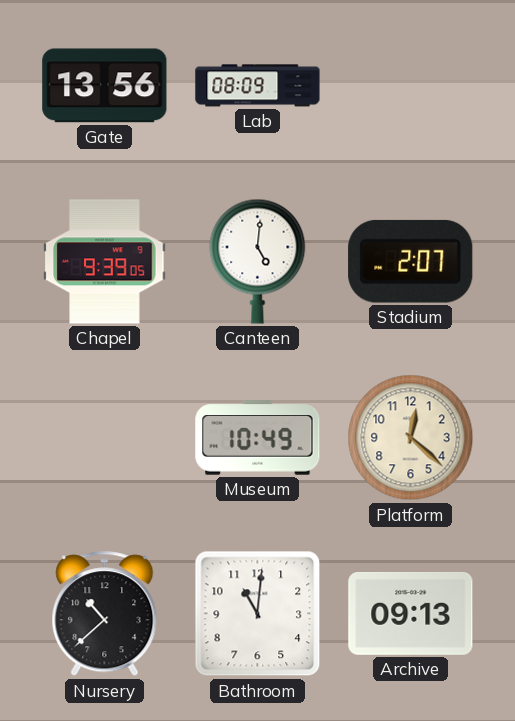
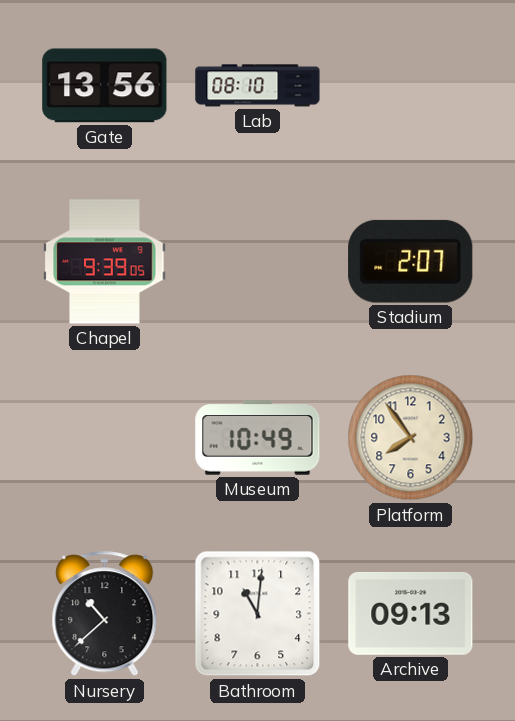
Lab: 08:09 -> 08:10
Canteen: 5:01 -> none
Platform: 12:22 -> 7:54
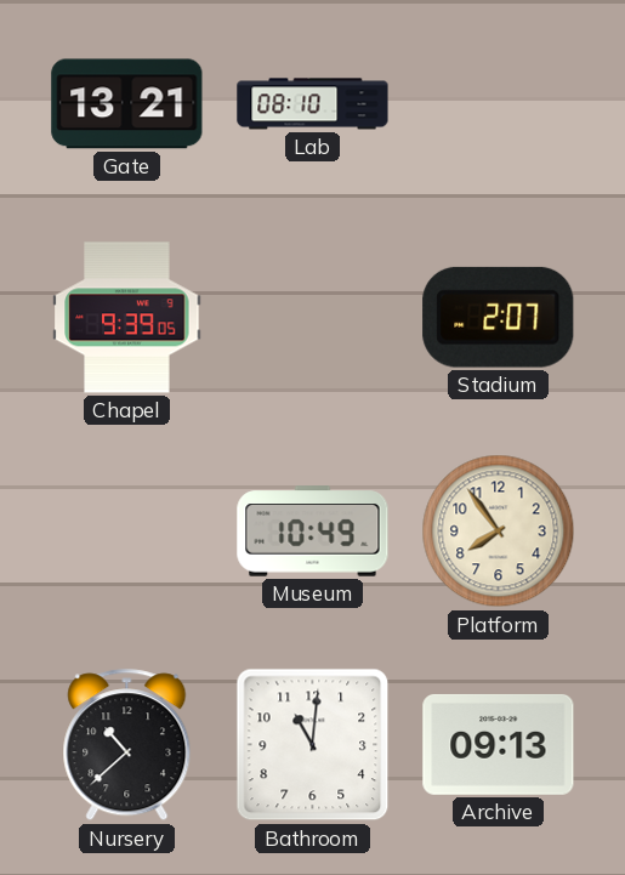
Gate: 13:56 -> 13:21
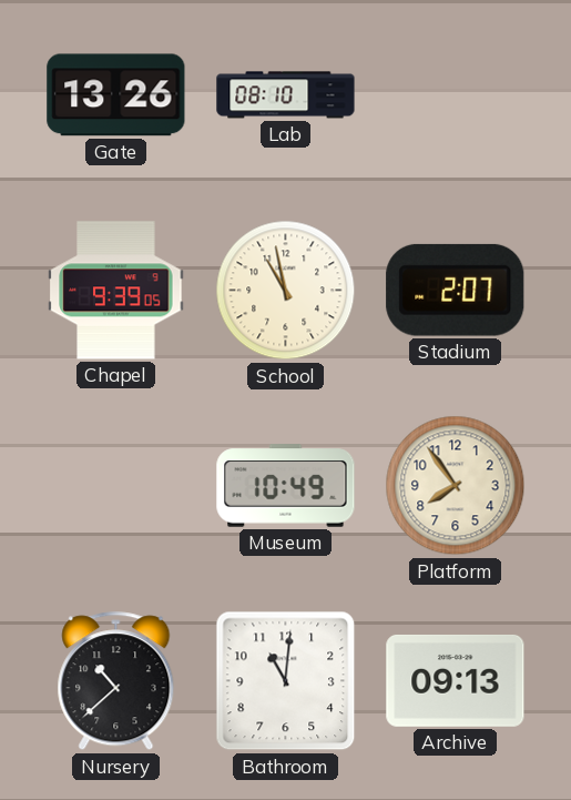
Gate: 13:21 -> 13:26
School: none -> 10:58
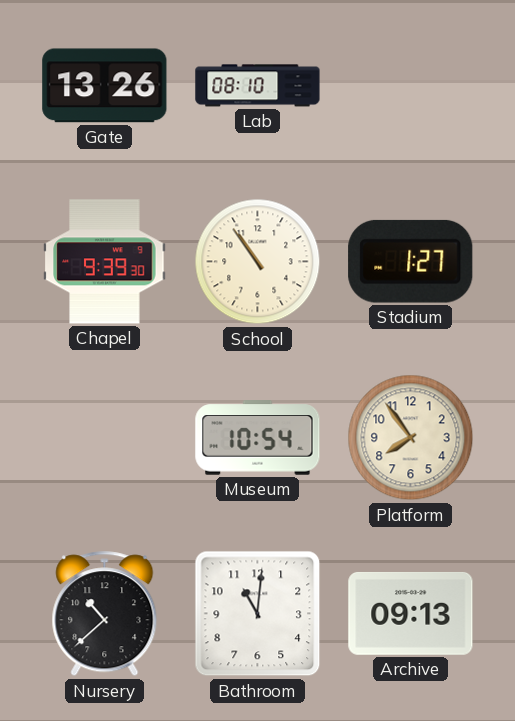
Chapel: 9:39:05 -> 9:39:30
School: 10:58 -> 10:54
Stadium: 2:07 -> 1:27
Museum: 10:49 -> 10:54
